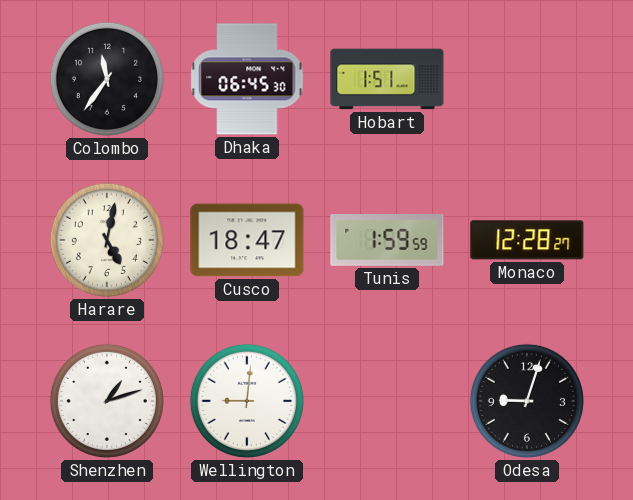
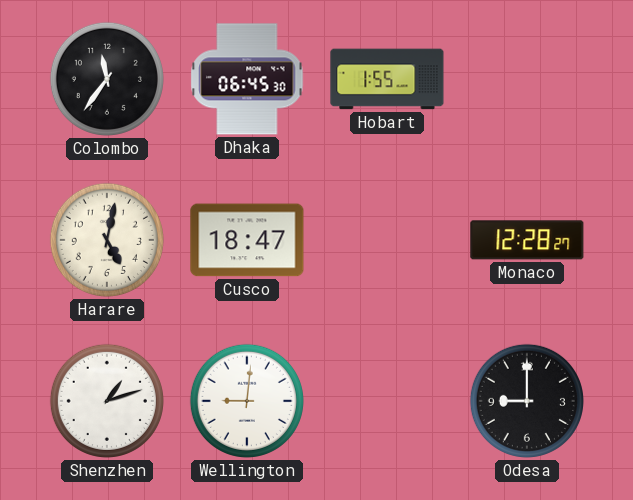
Hobart: 1:51 -> 1:55
Tunis: 1:59 -> none
Odesa: 9:03 -> 9:00
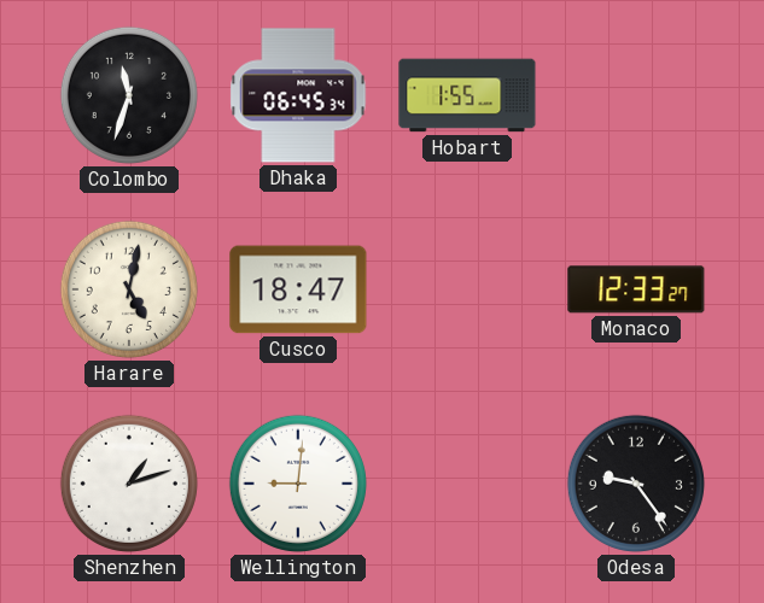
Colombo: 11:36 -> 11:33
Dhaka: 06:45:30 -> 06:45:34
Monaco: 12:28 -> 12:33
Odesa: 9:00 -> 9:24
